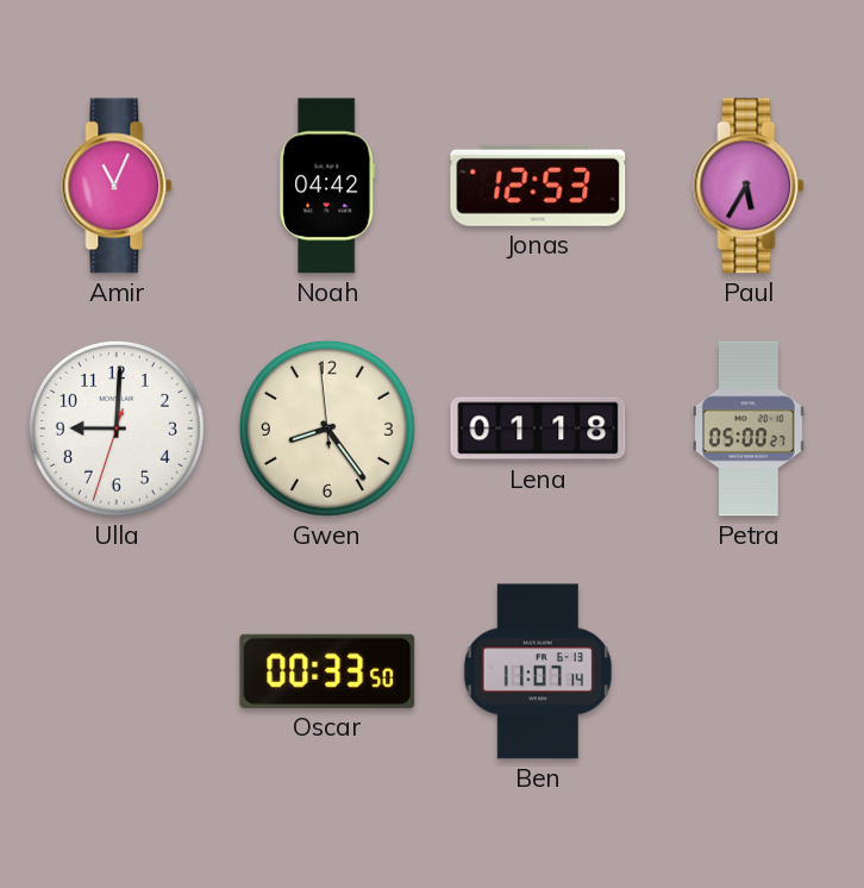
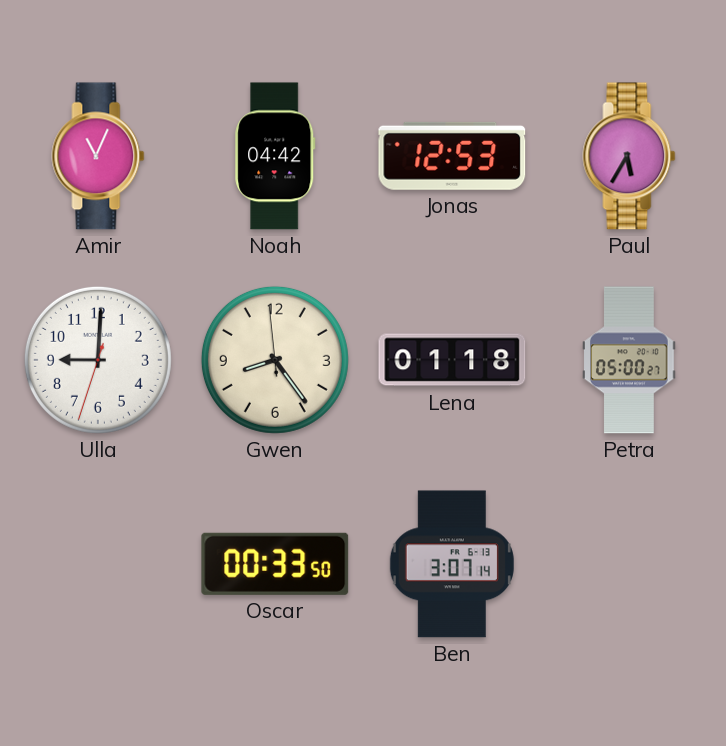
Ben: 11:07 -> 3:07
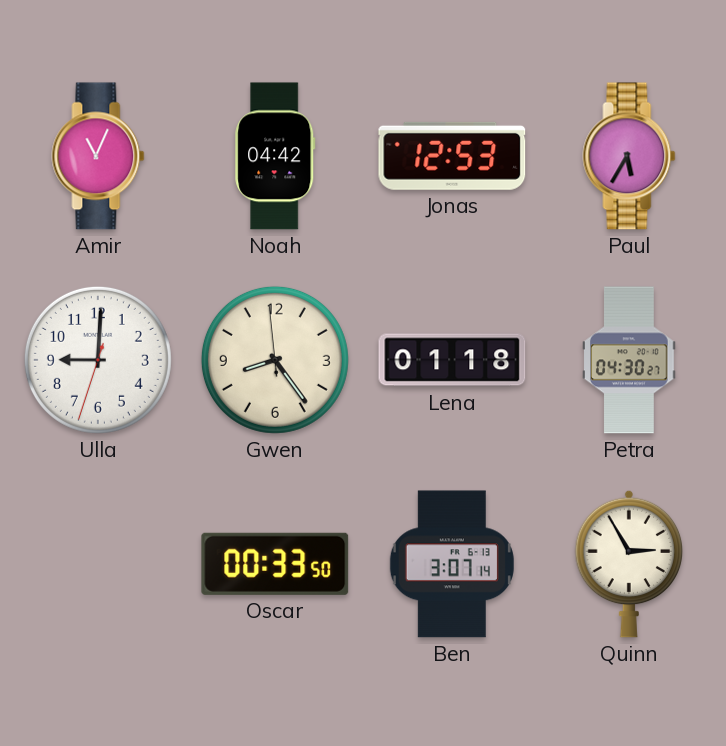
Petra: 05:00 -> 04:30
Quinn: none -> 2:55
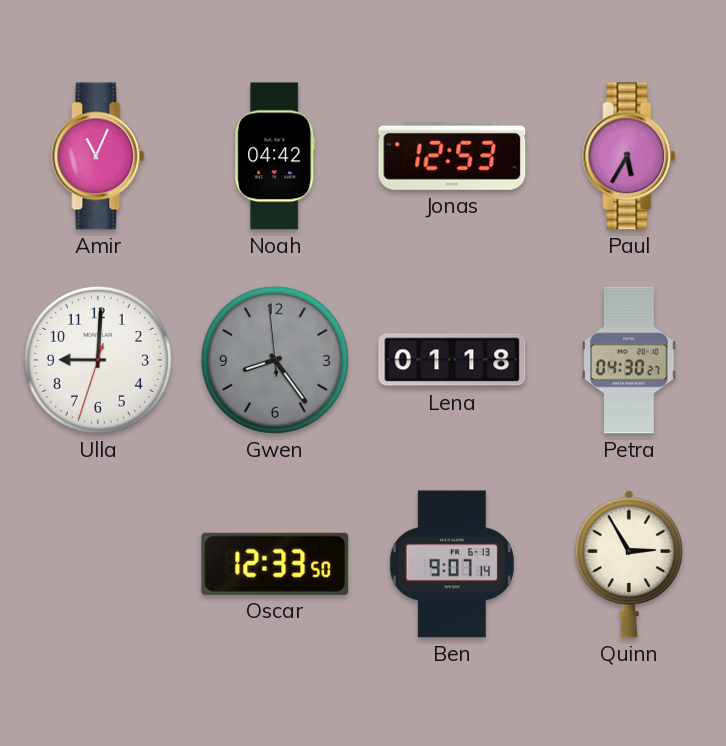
Gwen dial: cream -> grey
Oscar: 00:33 -> 12:33
Ben: 3:07 -> 9:07
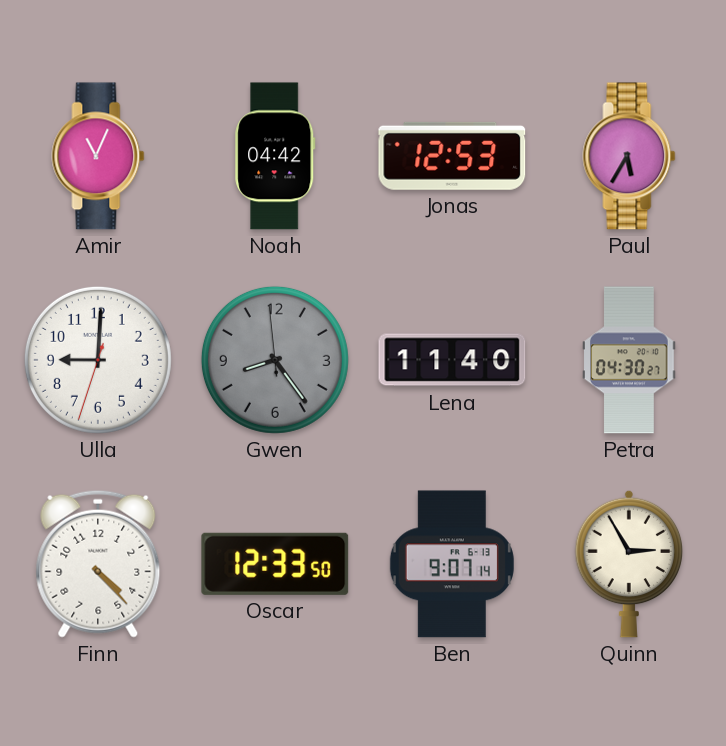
Lena: 01:18 -> 11:40
Finn: none -> 4:23
